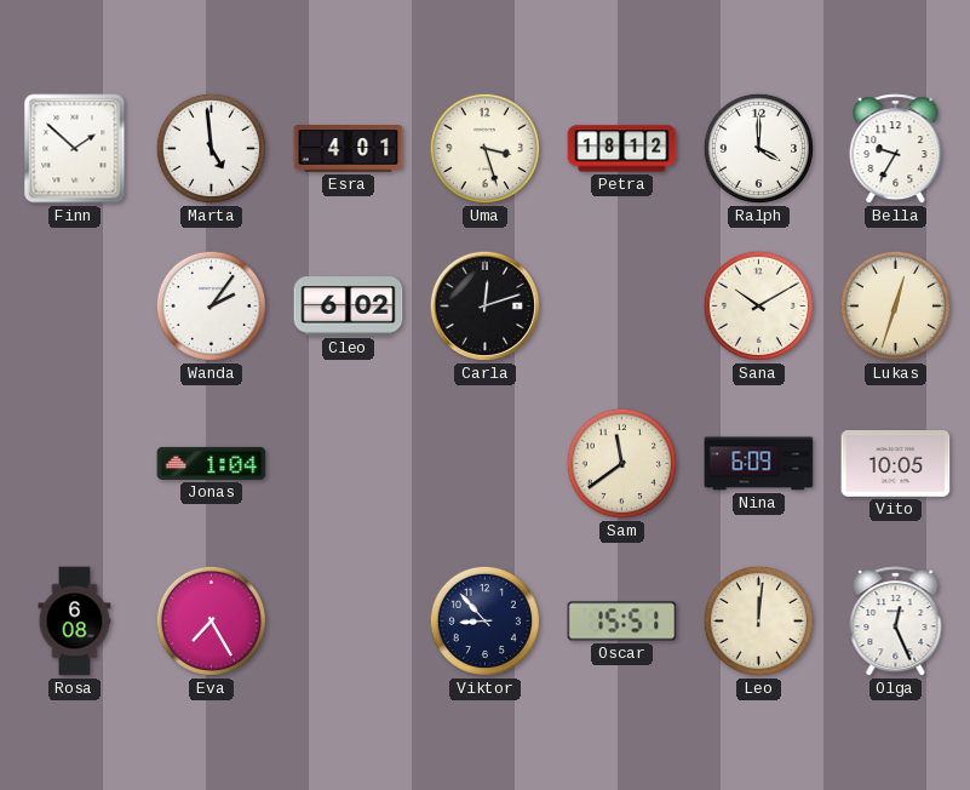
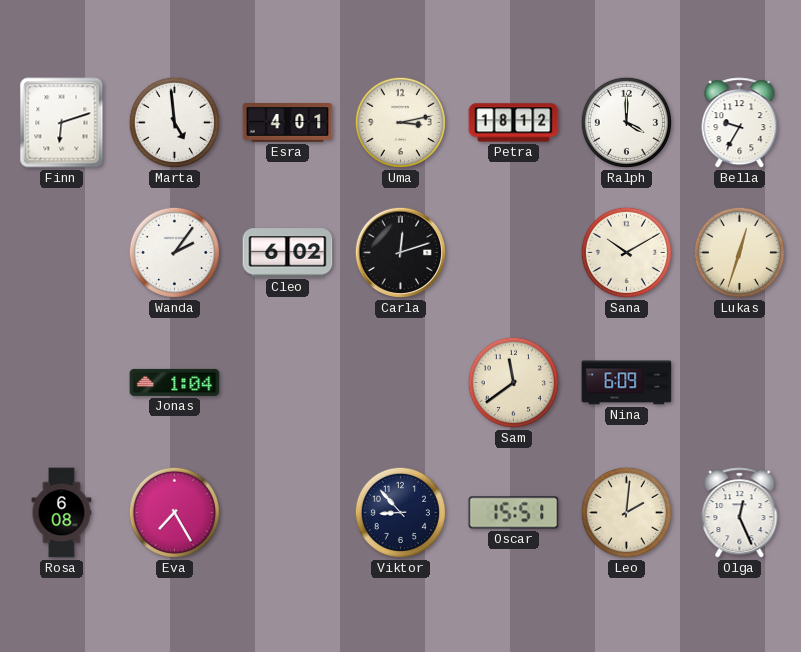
Finn: 1:52 -> 6:12
Uma: 3:27 -> 3:13
Vito: 10:05 -> none
Leo: 12:01 -> 2:01
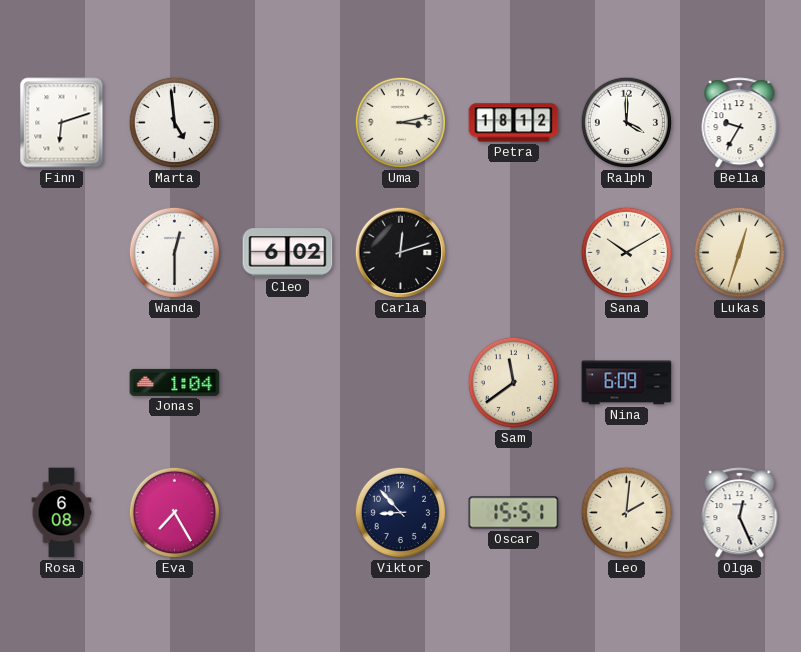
Esra: 4:01 -> none
Wanda: 2:06 -> 12:30
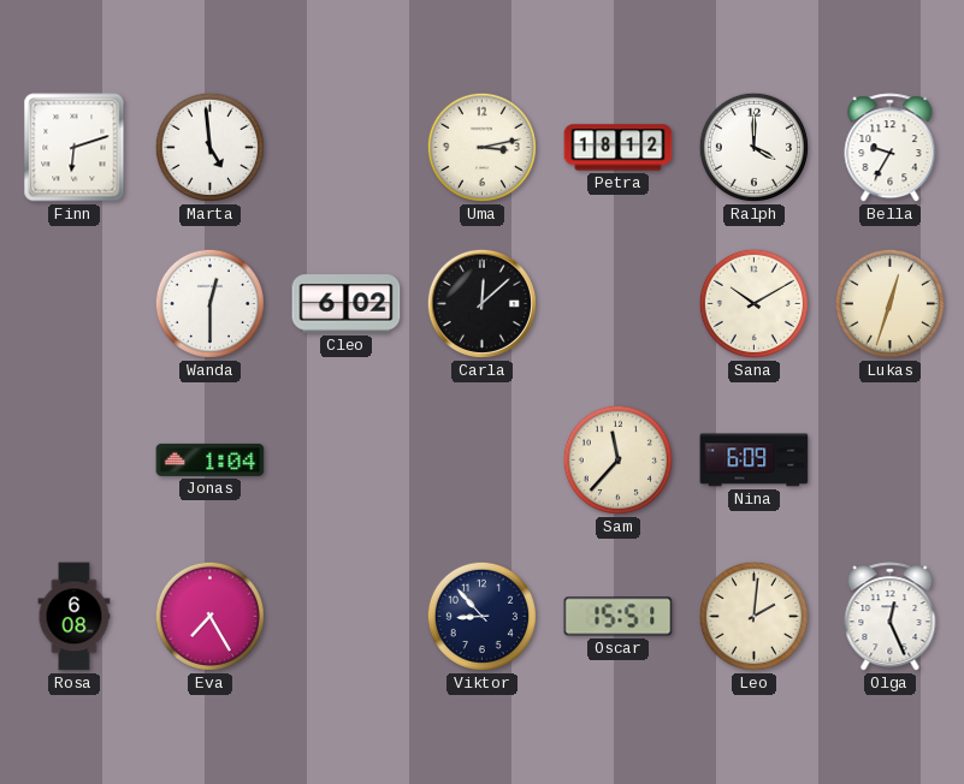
Carla: 12:12 -> 12:08
Sam: 11:39 -> 11:37
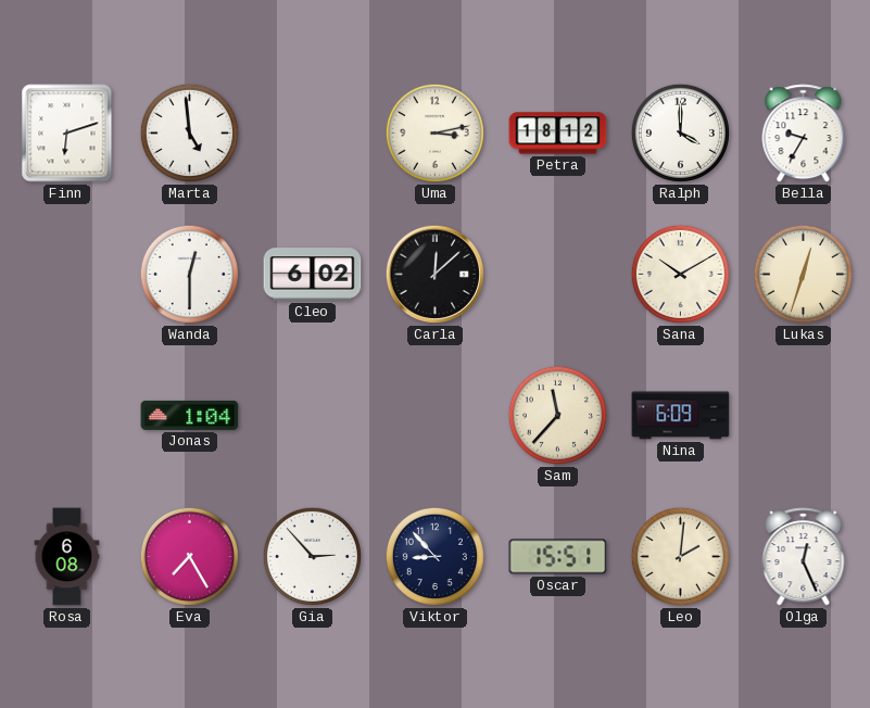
Gia: none -> 2:53
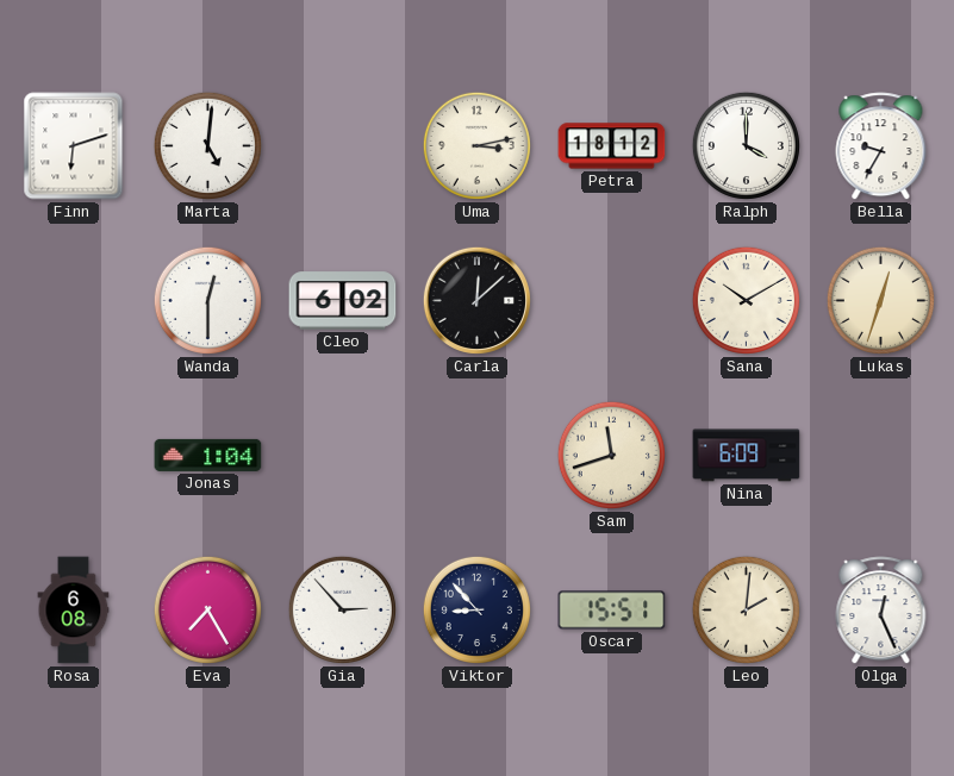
Marta: 4:59 -> 5:01
Sam: 11:37 -> 11:42
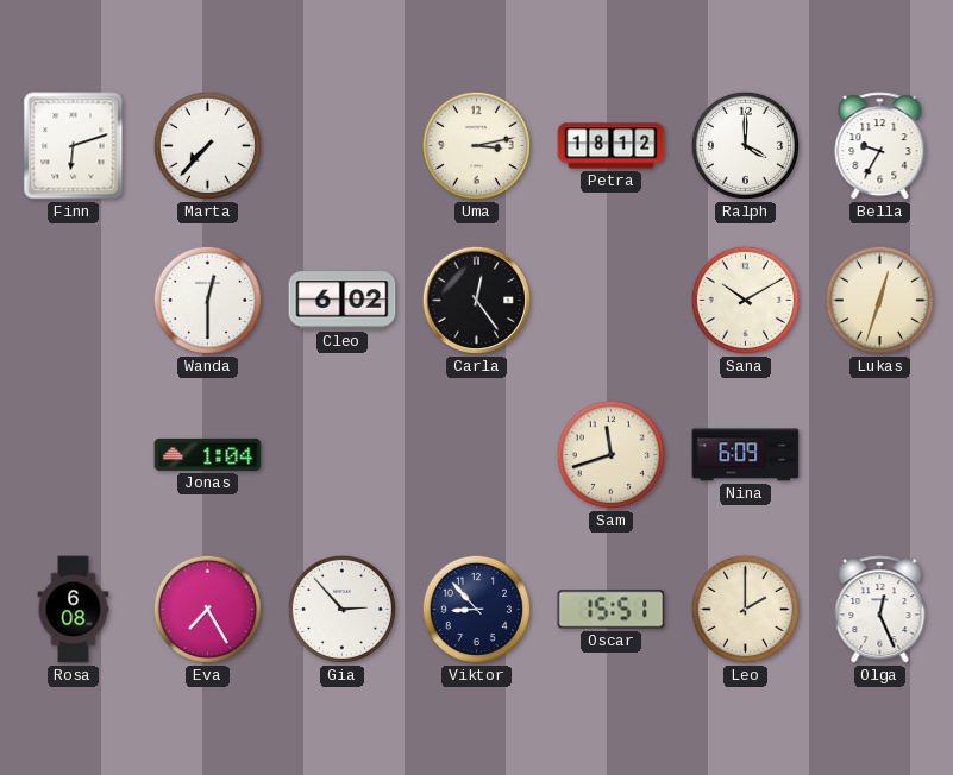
Marta: 5:01 -> 7:37
Carla: 12:08 -> 12:24
Leo: 2:01 -> 2:00
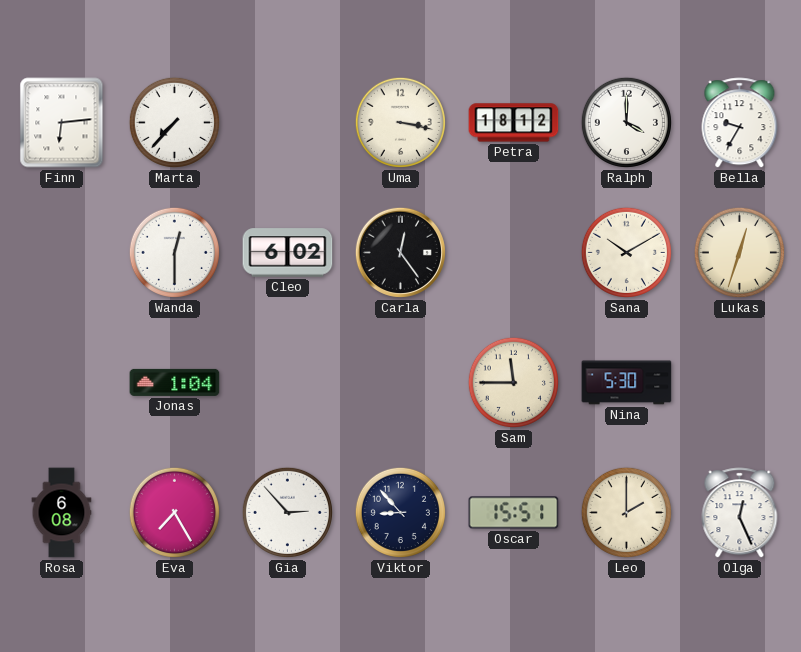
Finn: 6:12 -> 6:14
Uma: 3:13 -> 3:17
Sam: 11:42 -> 11:45
Nina: 6:09 -> 5:30
